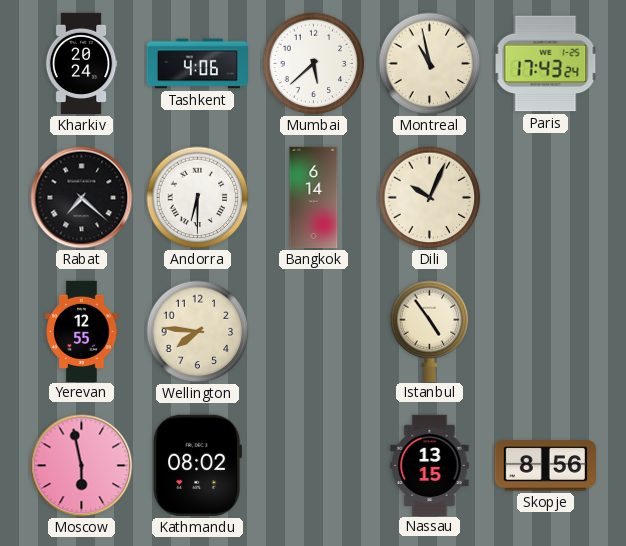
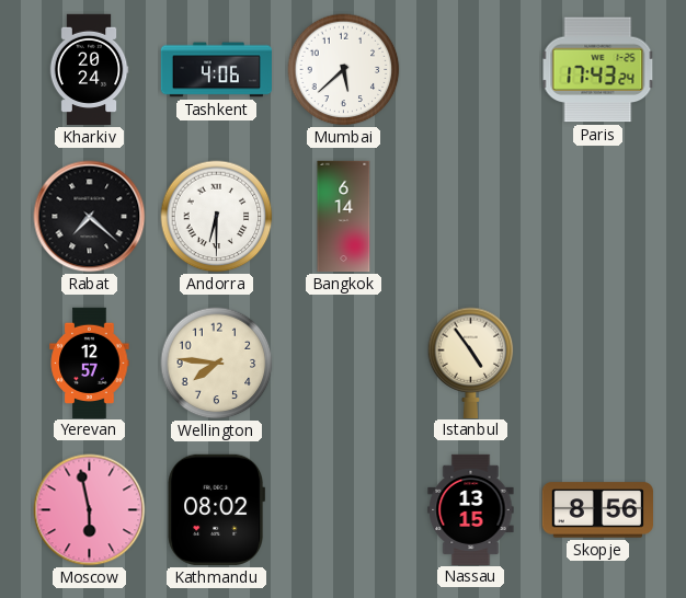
Montreal: 10:58 -> none
Dili: 10:04 -> none
Yerevan: 12:55 -> 12:57
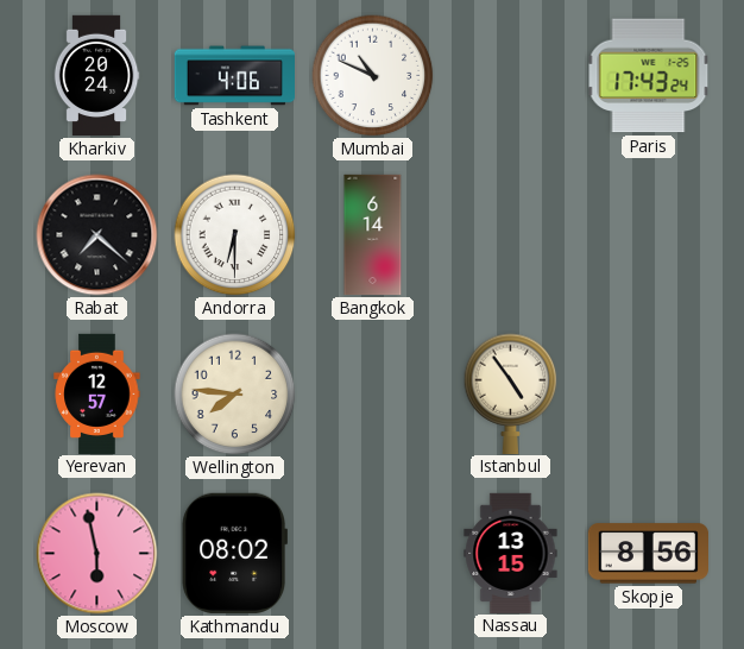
Mumbai: 5:38 -> 10:49
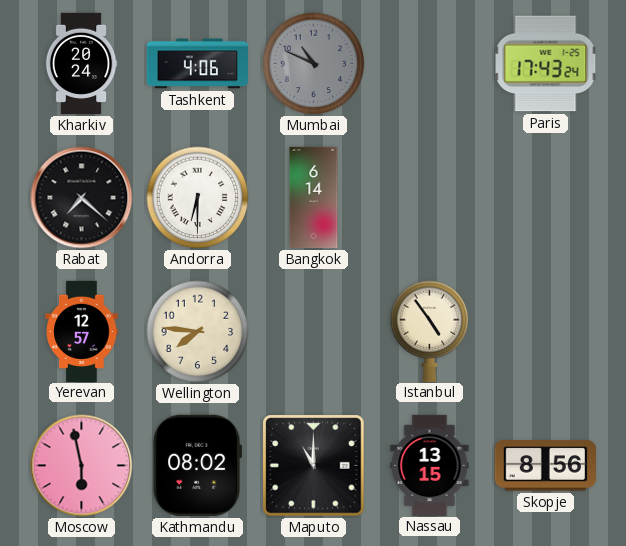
Mumbai dial: white -> grey
Maputo: none -> 11:00
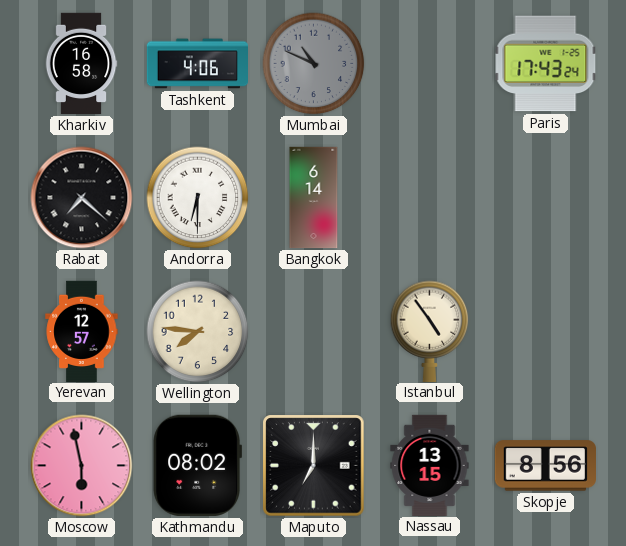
Kharkiv: 20:24 -> 16:58
Maputo: 11:00 -> 7:00
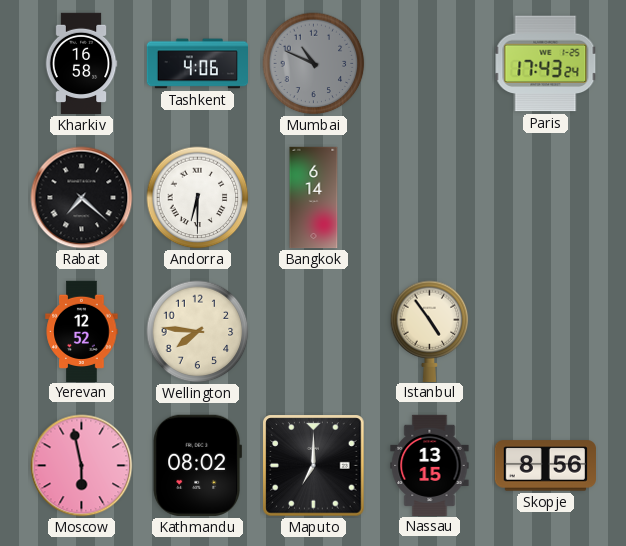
Yerevan: 12:57 -> 12:52
